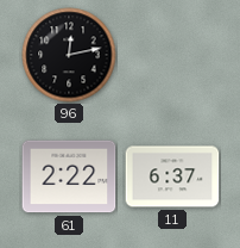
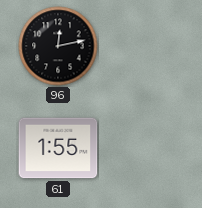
61: 2:22 -> 1:55
11: 6:37 -> none
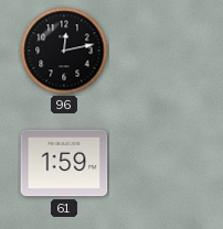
61: 1:55 -> 1:59
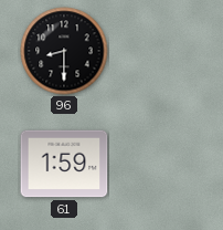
96: 12:13 -> 8:30
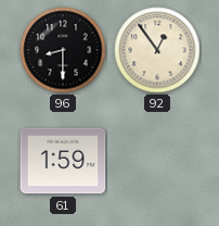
92: none -> 12:54
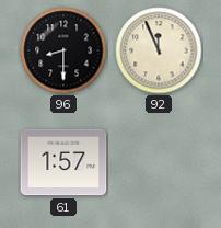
92: 12:54 -> 11:56
61: 1:59 -> 1:57
